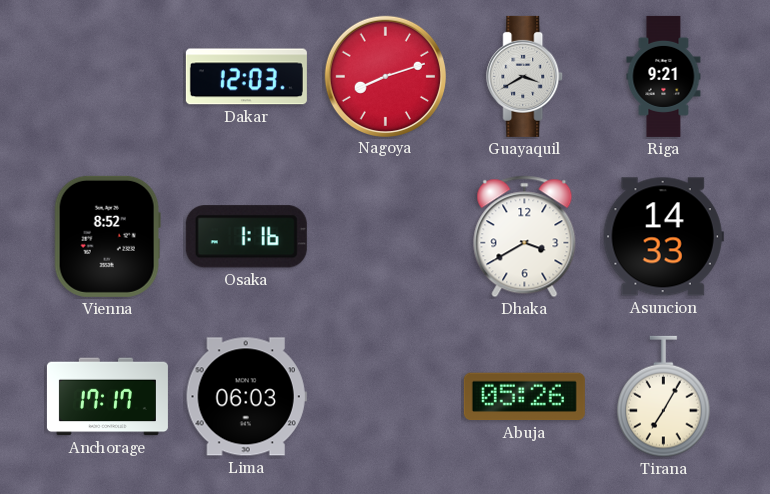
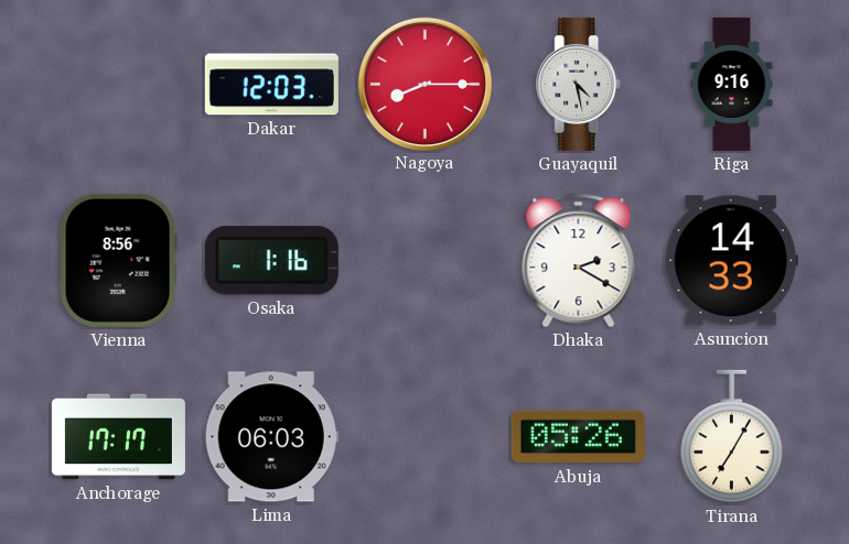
Nagoya: 8:12 -> 8:15
Guayaquil: 3:40 -> 4:28
Riga: 9:21 -> 9:16
Vienna: 8:52 -> 8:56
Dhaka: 3:40 -> 2:20
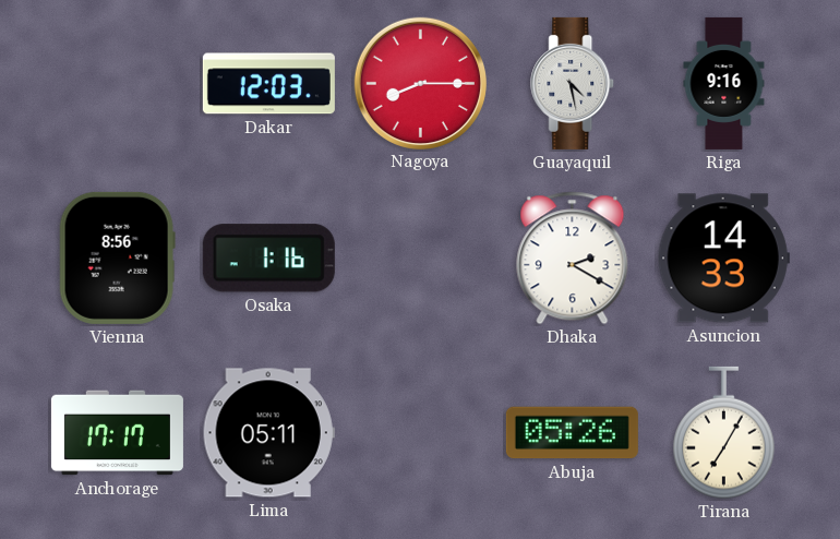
Lima: 06:03 -> 05:11
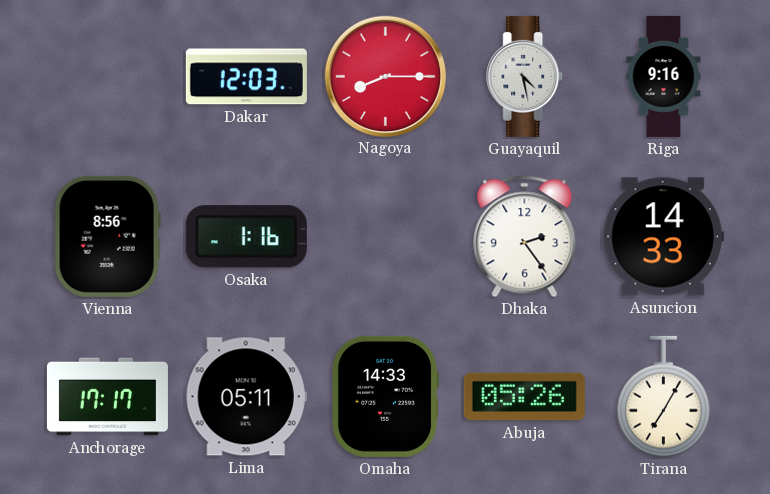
Dhaka: 2:20 -> 2:24
Omaha: none -> 14:33
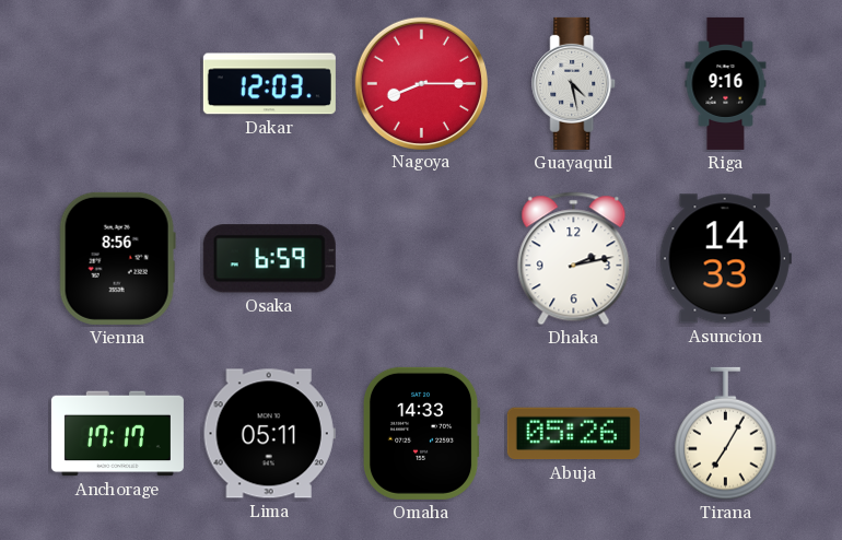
Osaka: 1:16 -> 6:59
Dhaka: 2:24 -> 2:13
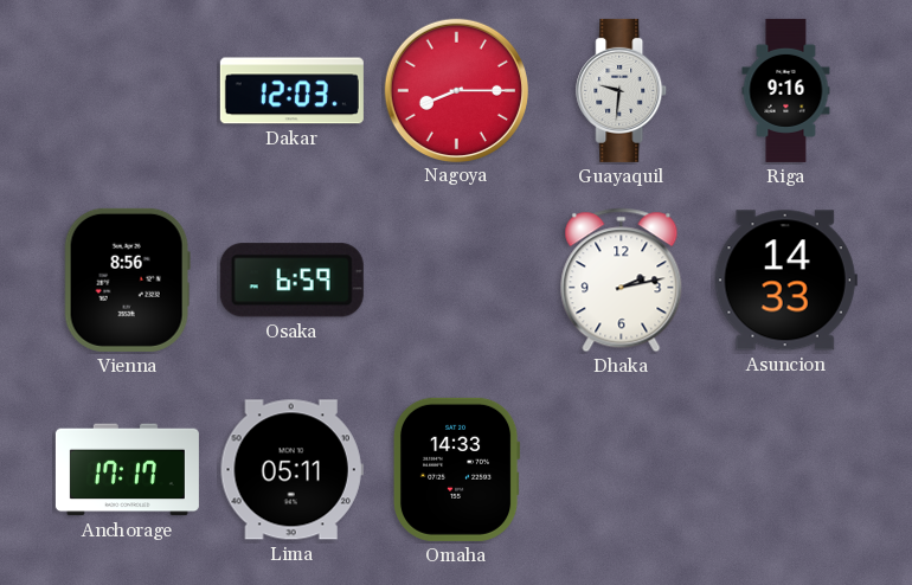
Guayaquil: 4:28 -> 9:31
Abuja: 05:26 -> none
Tirana: 7:05 -> none
